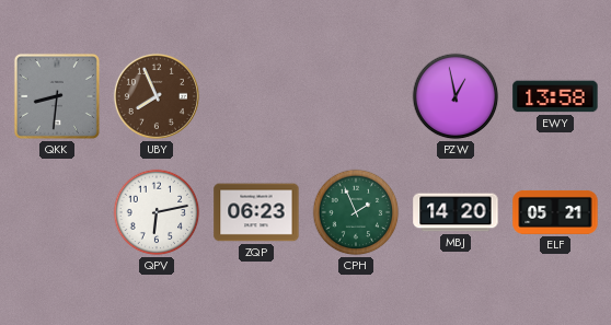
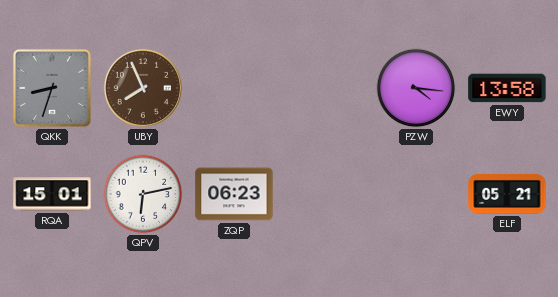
QKK: 8:31 -> 8:33
PZW: 12:58 -> 4:16
RQA: none -> 15:01
CPH: 1:56 -> none
MBJ: 14:20 -> none
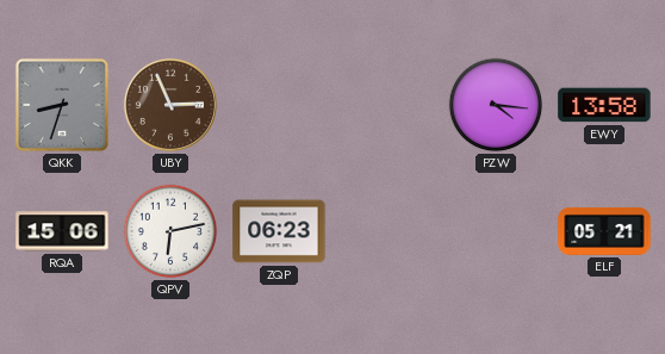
UBY: 7:56 -> 2:56
RQA: 15:01 -> 15:06
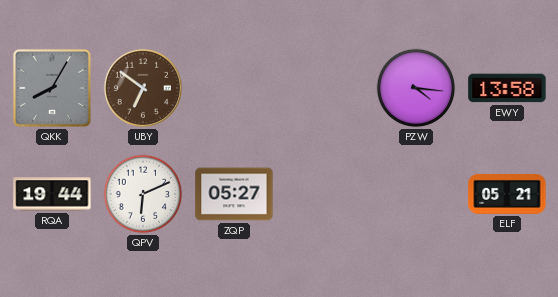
QKK: 8:33 -> 8:05
UBY: 2:56 -> 6:51
RQA: 15:06 -> 19:44
QPV: 6:13 -> 6:11
ZQP: 06:23 -> 05:27
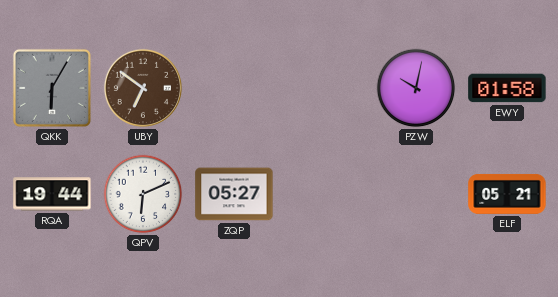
QKK: 8:05 -> 6:05
PZW: 4:16 -> 10:02
EWY: 13:58 -> 01:58
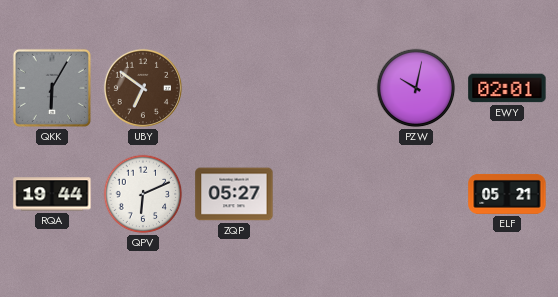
EWY: 01:58 -> 02:01
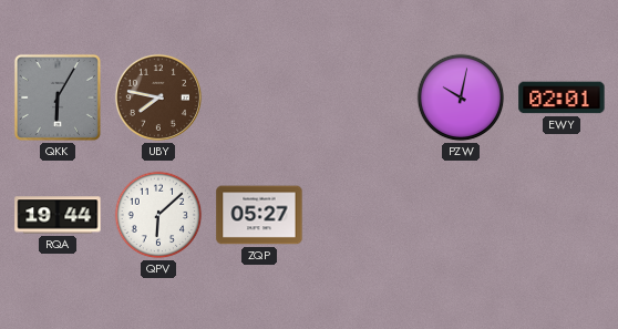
UBY: 6:51 -> 7:47
QPV: 6:11 -> 6:08
ELF: 05:21 -> none
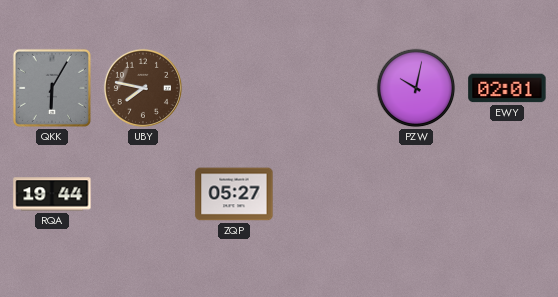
QPV: 6:08 -> none
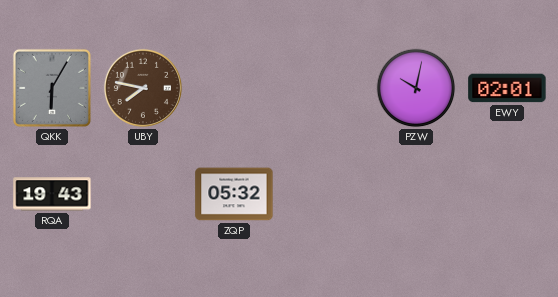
RQA: 19:44 -> 19:43
ZQP: 05:27 -> 05:32
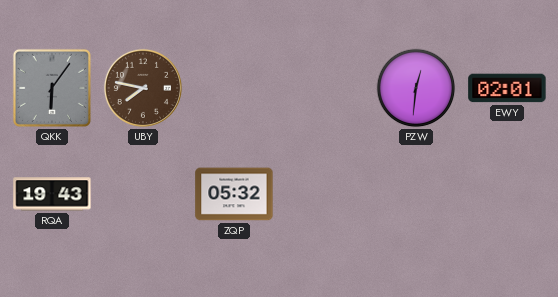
QKK: 6:05 -> 6:06
PZW: 10:02 -> 12:31
